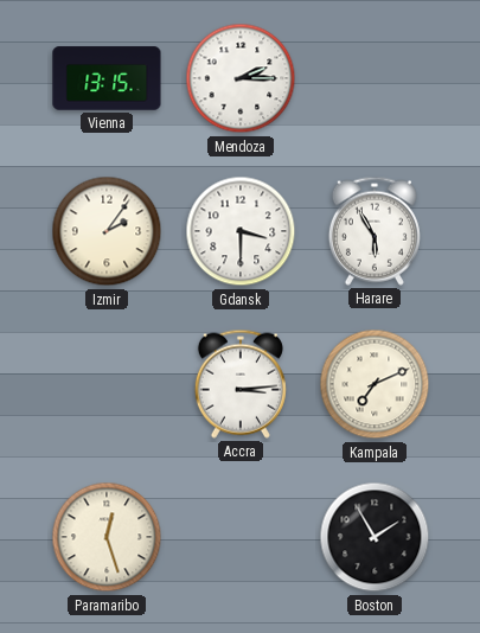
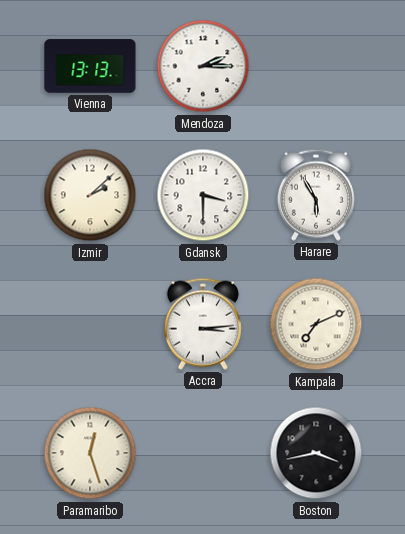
Vienna: 13:15 -> 13:13
Izmir: 2:06 -> 2:08
Boston: 1:55 -> 3:43
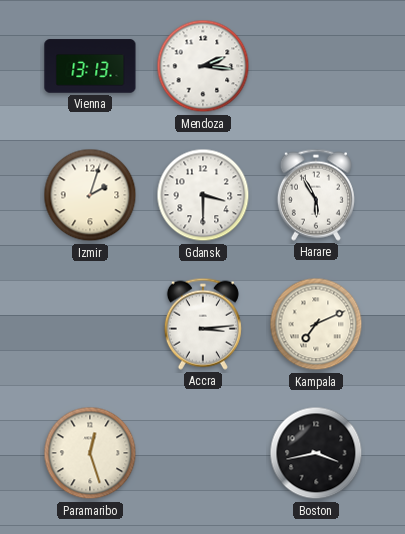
Mendoza: 2:15 -> 2:16
Izmir: 2:08 -> 2:03
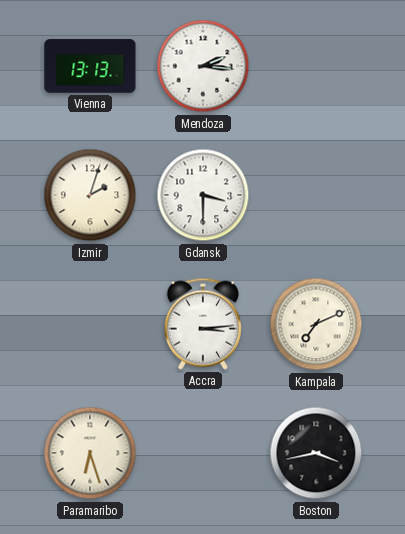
Harare: 5:55 -> none
Paramaribo: 12:27 -> 6:27
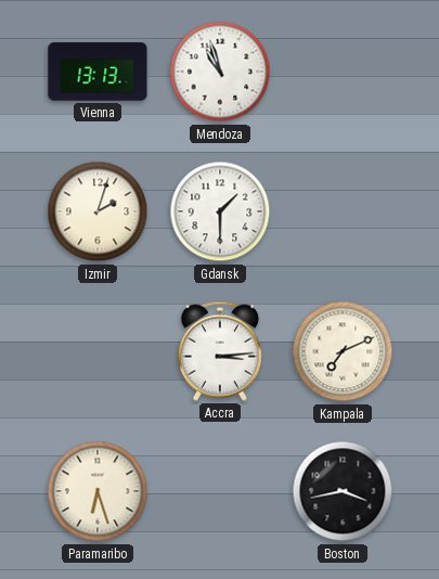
Mendoza: 2:16 -> 10:57
Gdansk: 3:30 -> 1:30
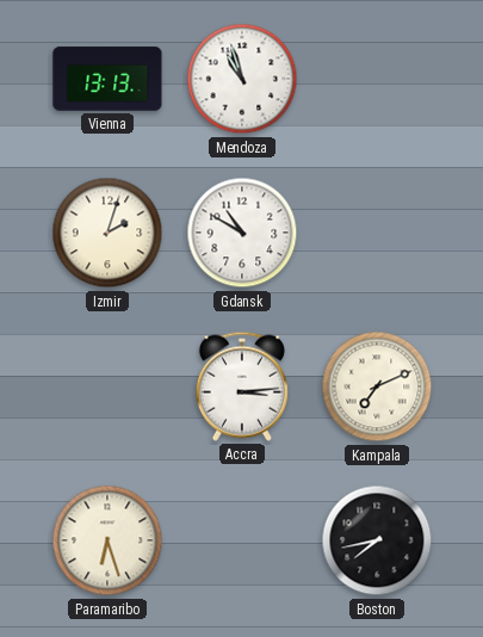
Gdansk: 1:30 -> 10:50
Boston: 3:43 -> 7:43
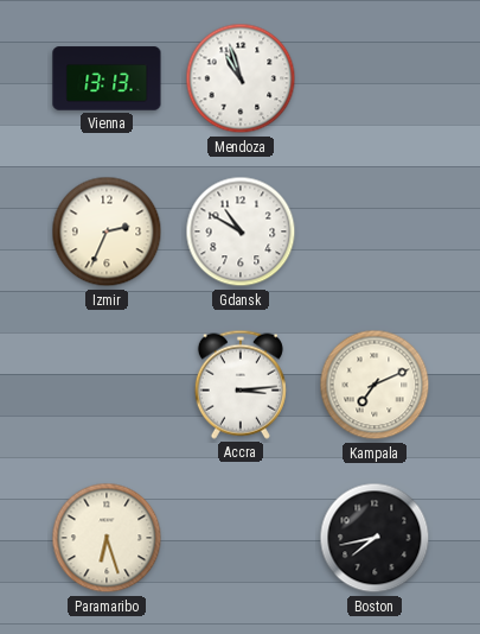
Izmir: 2:03 -> 2:34
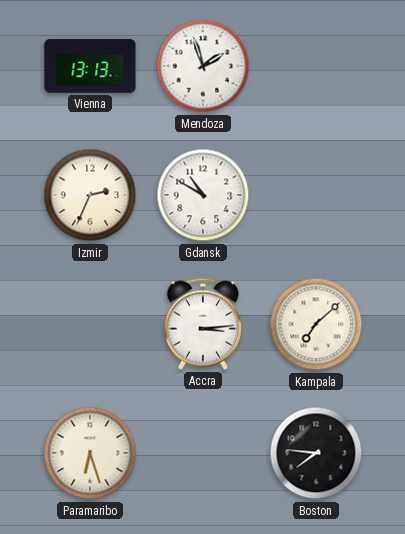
Mendoza: 10:57 -> 1:57
Kampala: 7:11 -> 7:08
Boston: 7:43 -> 7:46
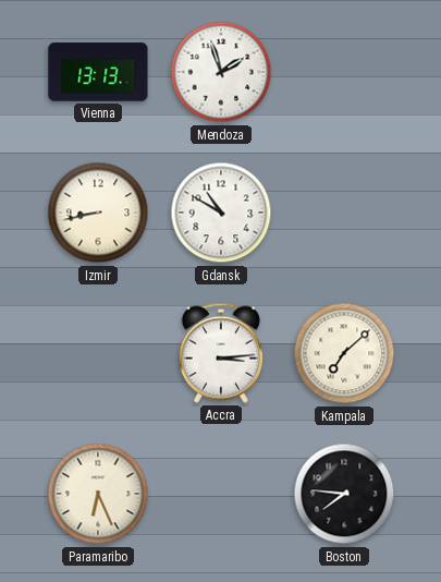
Izmir: 2:34 -> 8:43
Paramaribo: 6:27 -> 6:26
